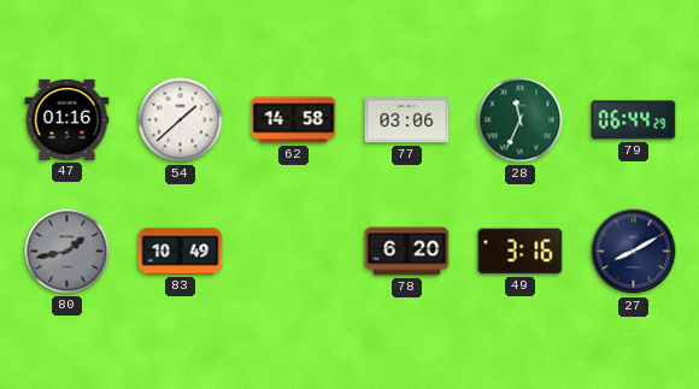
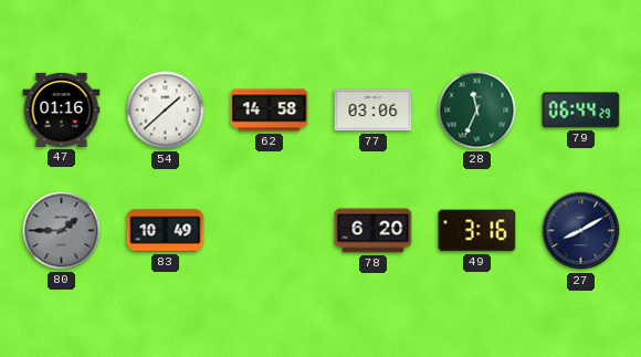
80: 1:43 -> 1:45
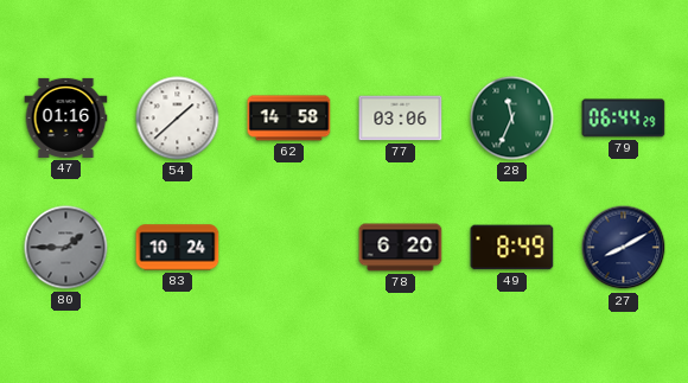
83: 10:49 -> 10:24
49: 3:16 -> 8:49
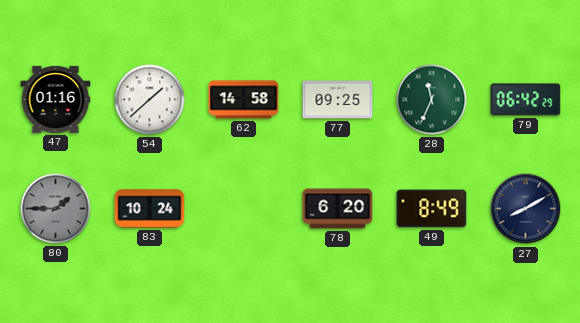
77: 03:06 -> 09:25
79: 06:44 -> 06:42
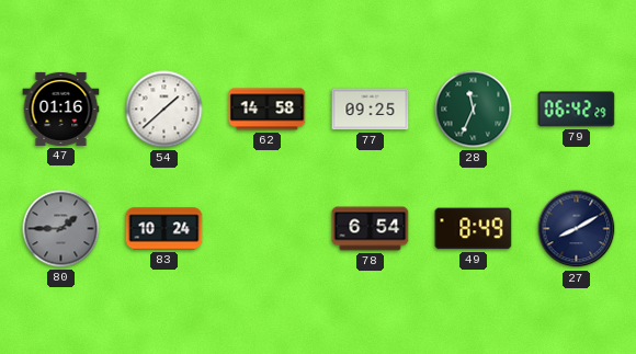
78: 6:20 -> 6:54
